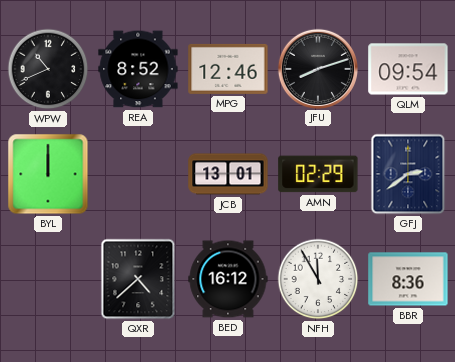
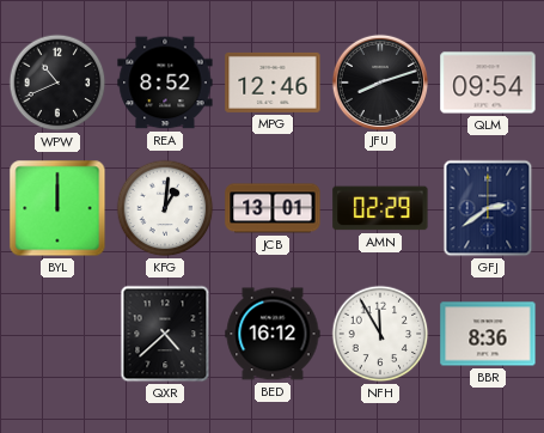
KFG: none -> 1:01
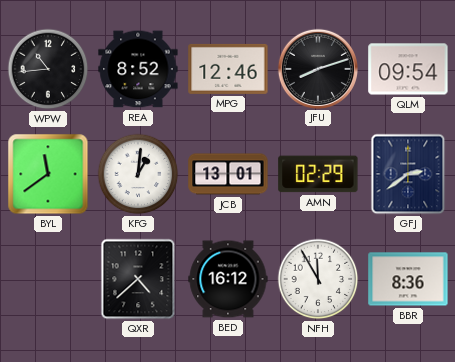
WPW: 10:41 -> 10:44
BYL: 12:00 -> 11:39
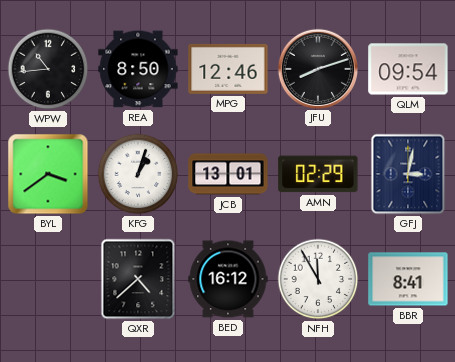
REA: 8:52 -> 8:50
BYL: 11:39 -> 3:39
KFG: 1:01 -> 1:03
GFJ: 2:39 -> 3:02
BBR: 8:36 -> 8:41
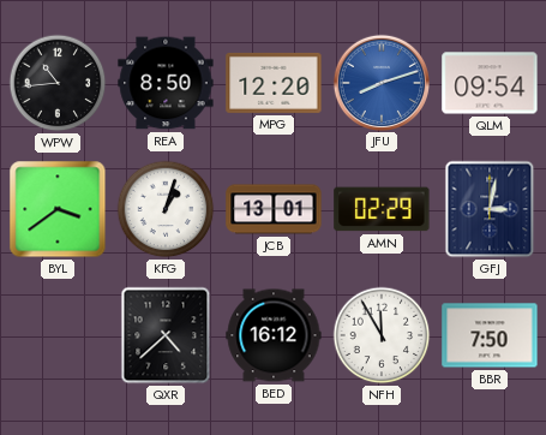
MPG: 12:46 -> 12:20
JFU dial: black -> blue
BBR: 8:41 -> 7:50
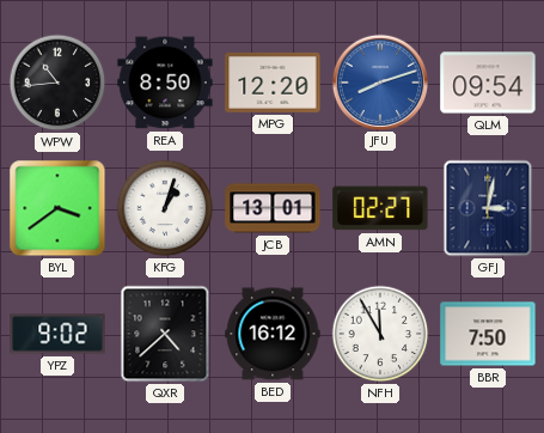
AMN: 02:29 -> 02:27
YPZ: none -> 9:02
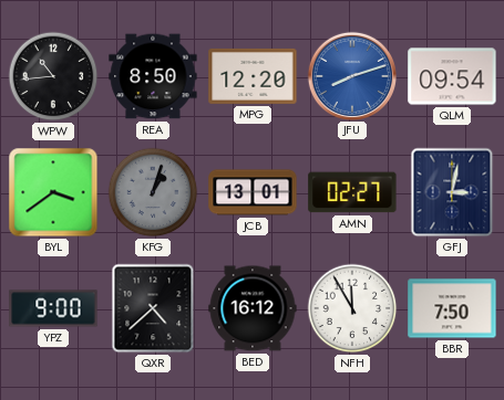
KFG dial: white -> grey
YPZ: 9:02 -> 9:00
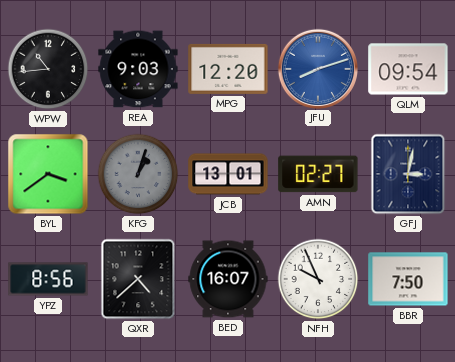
REA: 8:50 -> 9:03
YPZ: 9:00 -> 8:56
BED: 16:12 -> 16:07
NFH: 11:55 -> 9:56
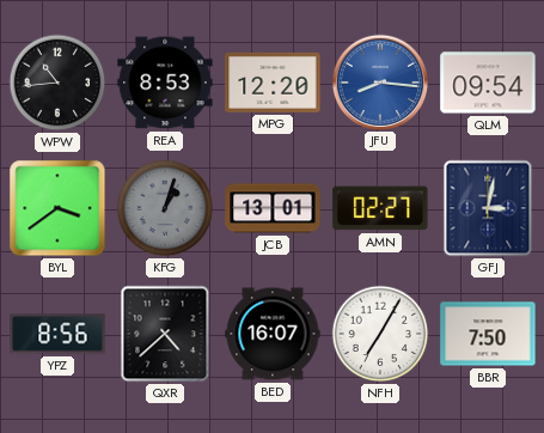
REA: 9:03 -> 8:53
JFU: 8:12 -> 8:16
NFH: 9:56 -> 7:05
